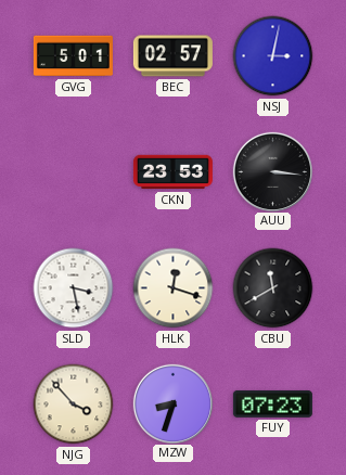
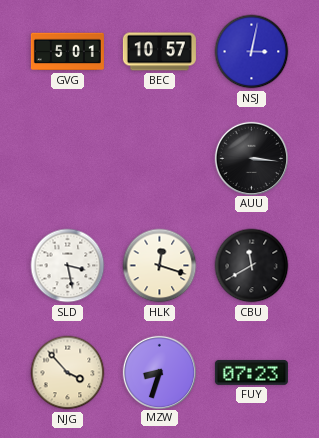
BEC: 02:57 -> 10:57
CKN: 23:53 -> none
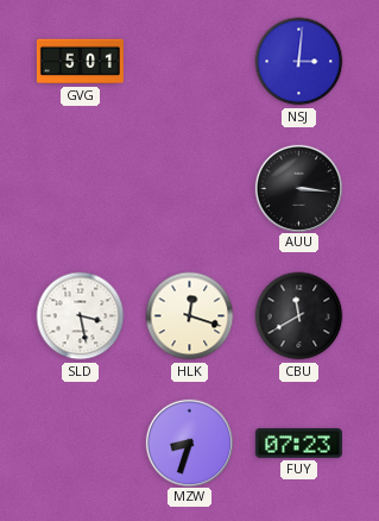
BEC: 10:57 -> none
NSJ: 3:02 -> 3:01
NJG: 3:53 -> none
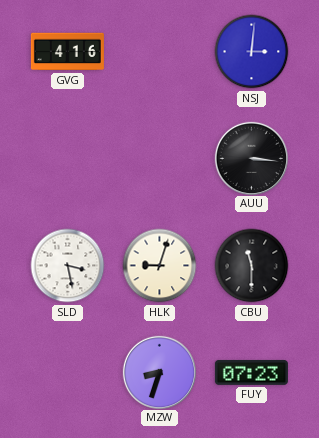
GVG: 5:01 -> 4:16
HLK: 12:18 -> 9:03
CBU: 11:40 -> 11:30
